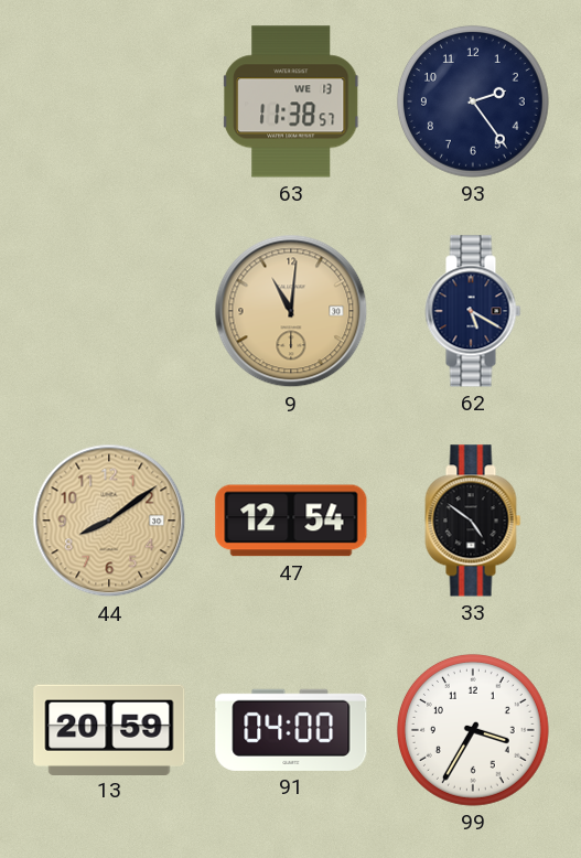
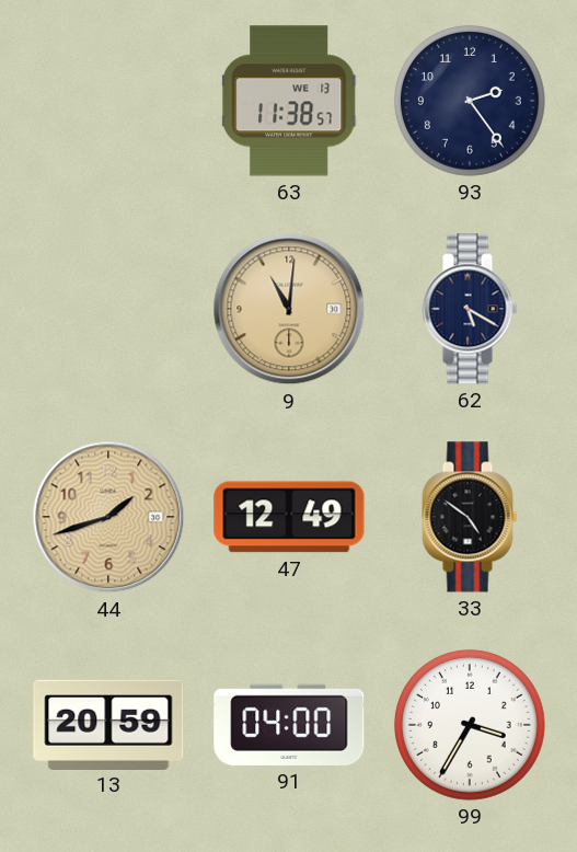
44: 8:09 -> 1:42
47: 12:54 -> 12:49
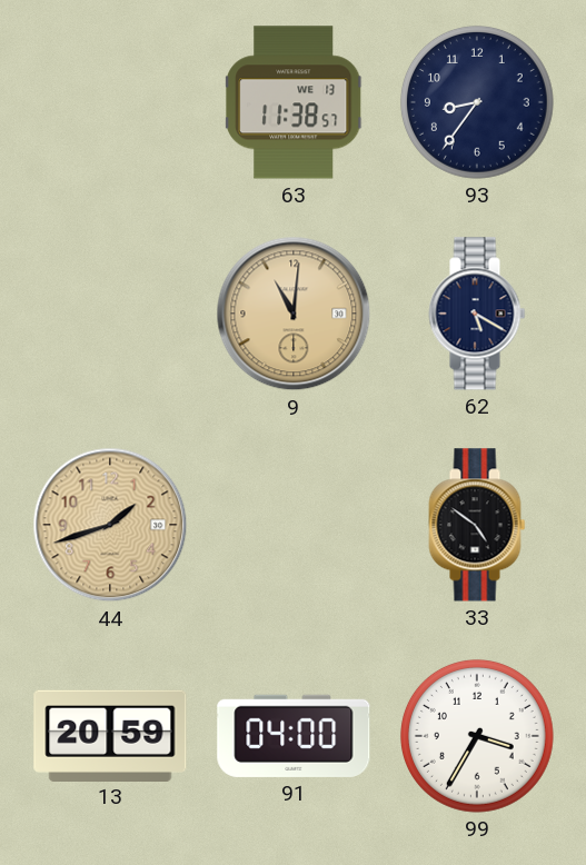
93: 2:24 -> 8:36
47: 12:49 -> none
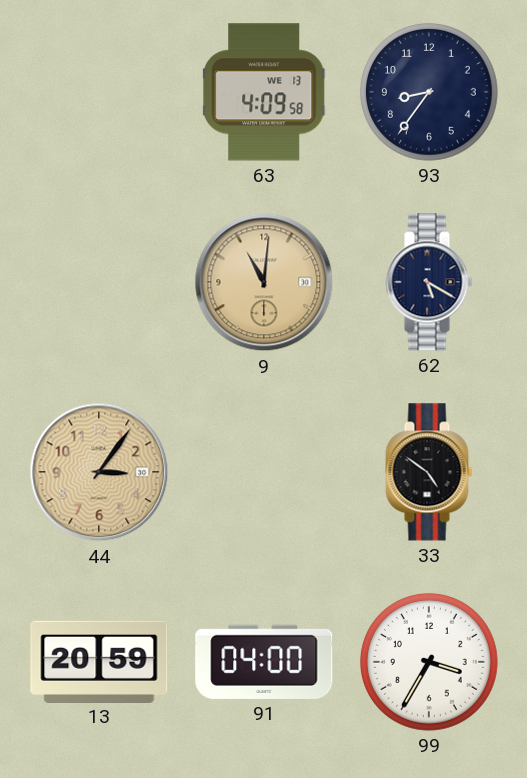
63: 11:38 -> 4:09
44: 1:42 -> 3:06
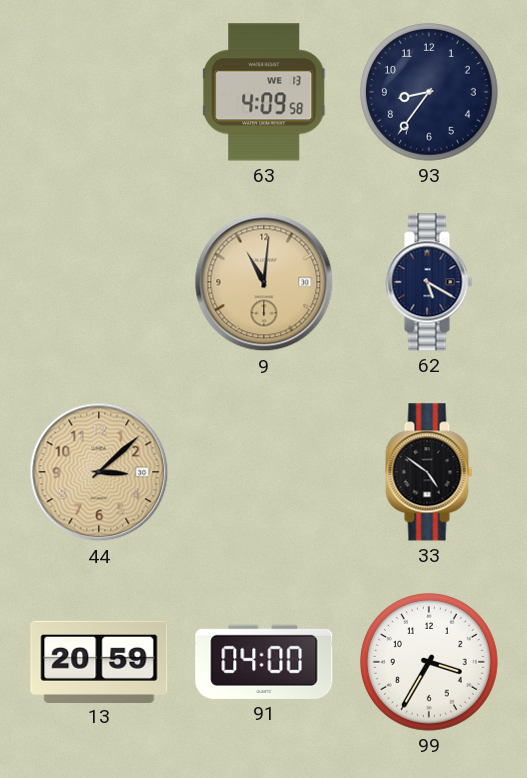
44: 3:06 -> 3:08
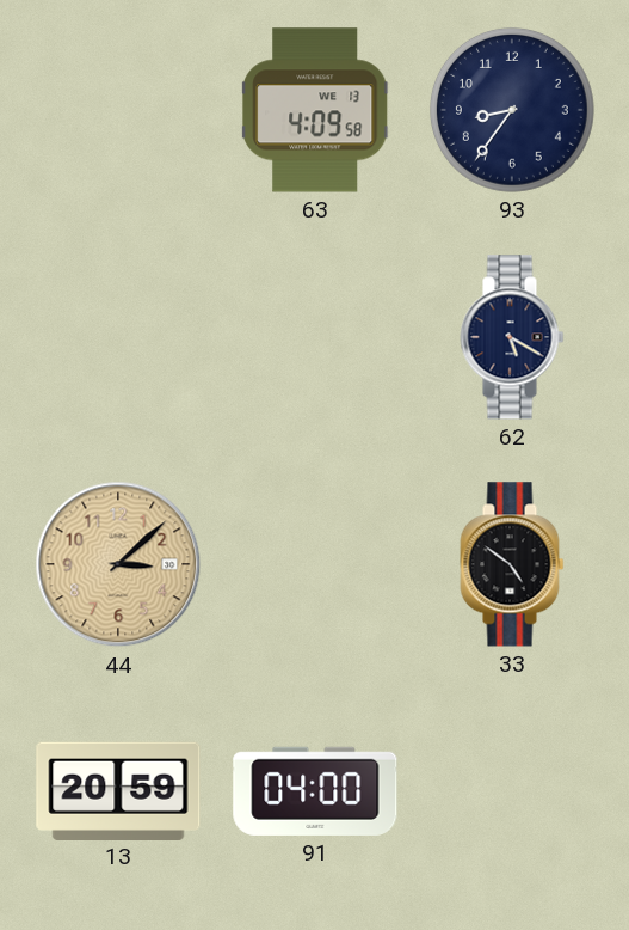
9: 11:01 -> none
99: 3:35 -> none
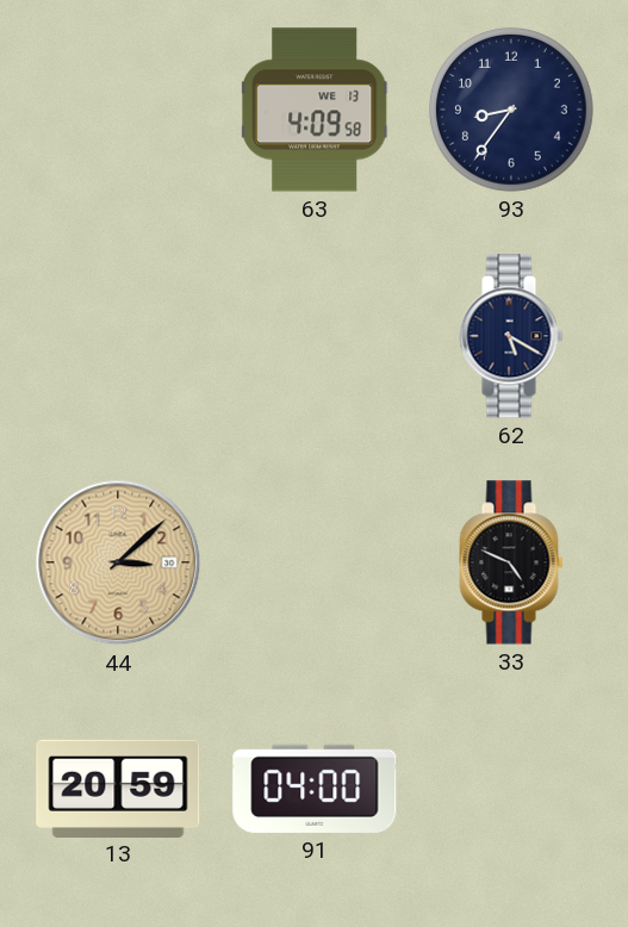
33: 4:51 -> 4:49
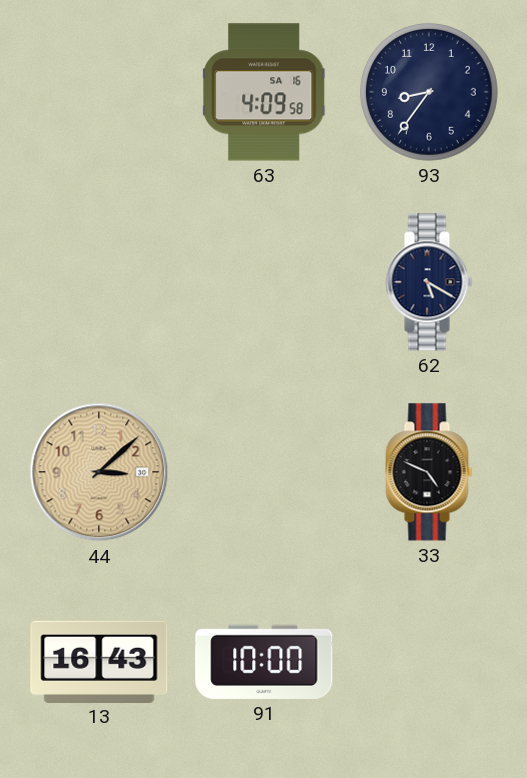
63 date: WE 13 -> SA 16
13: 20:59 -> 16:43
91: 04:00 -> 10:00
